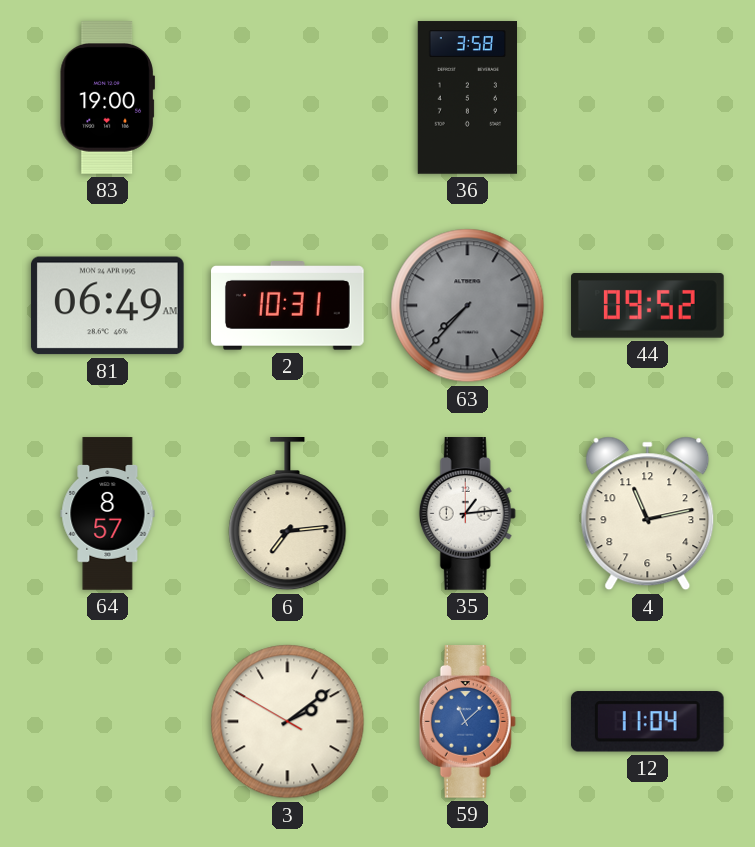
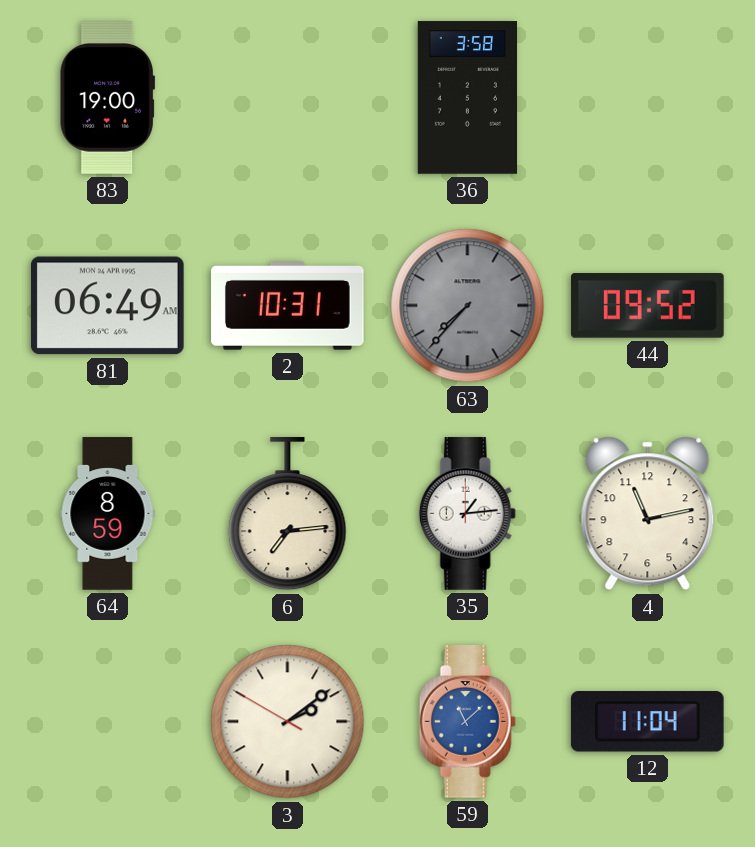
64: 8:57 -> 8:59
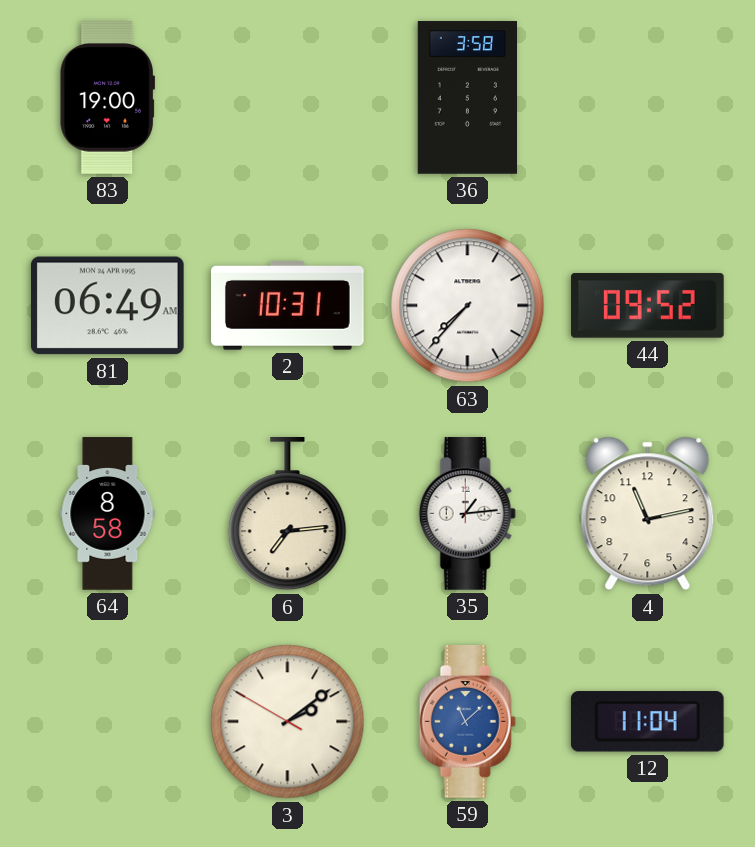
63 dial: grey -> white
64: 8:59 -> 8:58
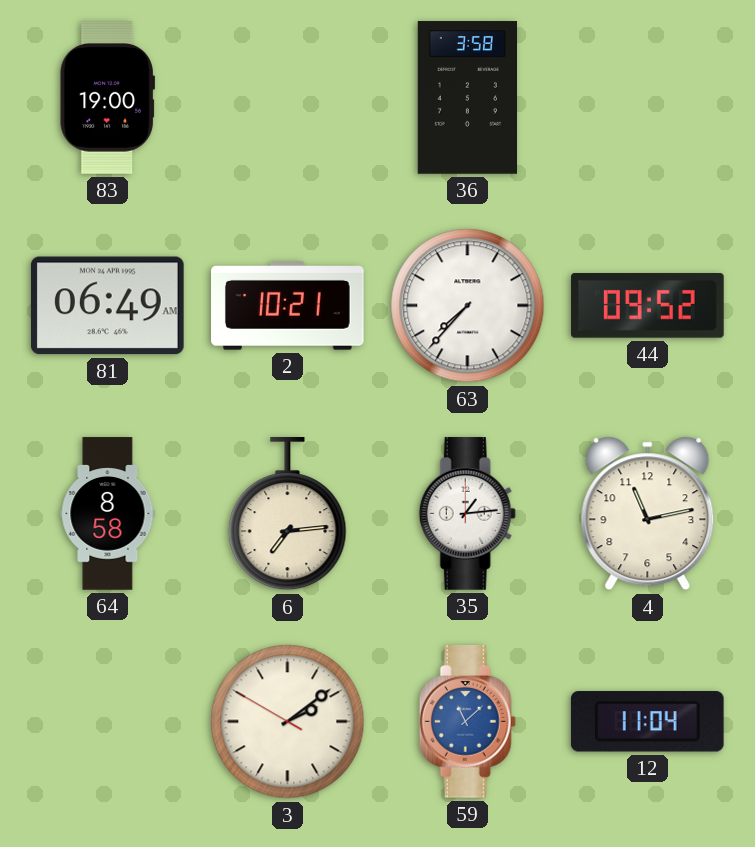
2: 10:31 -> 10:21
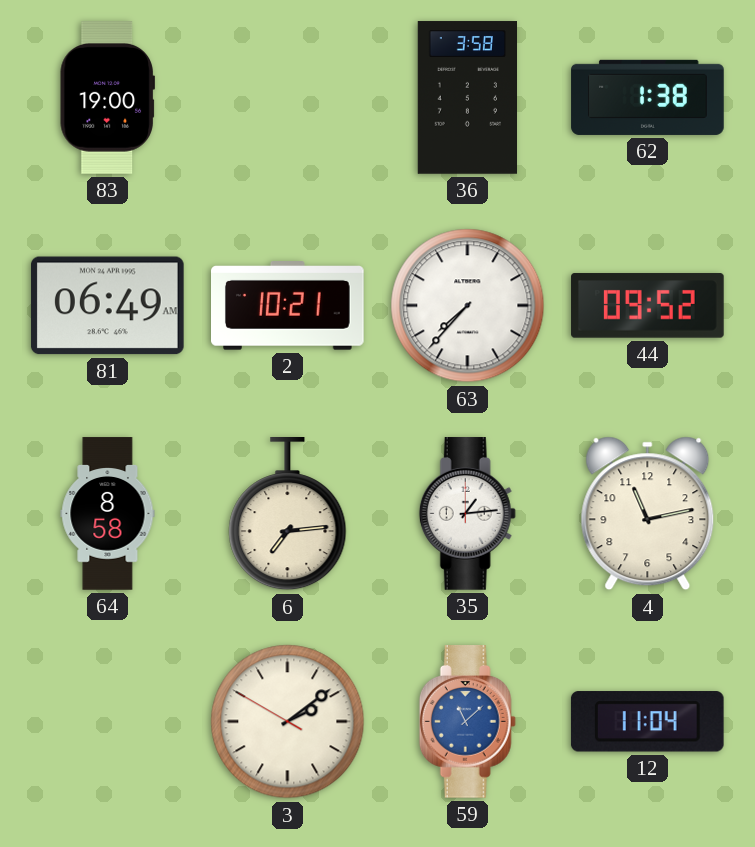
62: none -> 1:38
